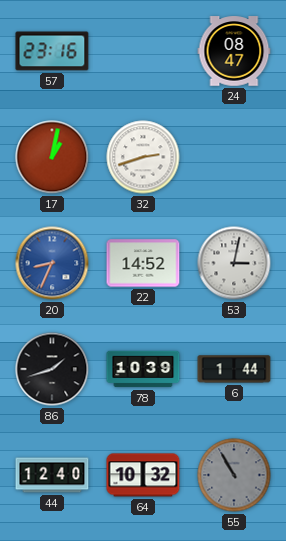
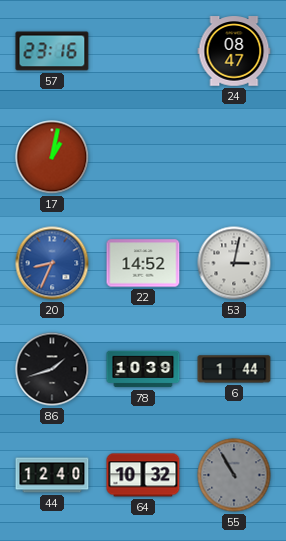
32: 2:42 -> none
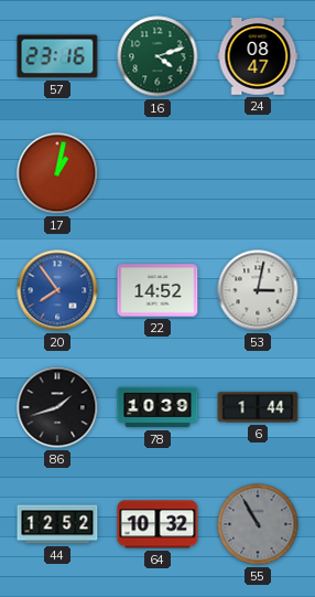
16: none -> 4:12
20: 8:34 -> 7:54
44: 12:40 -> 12:52
